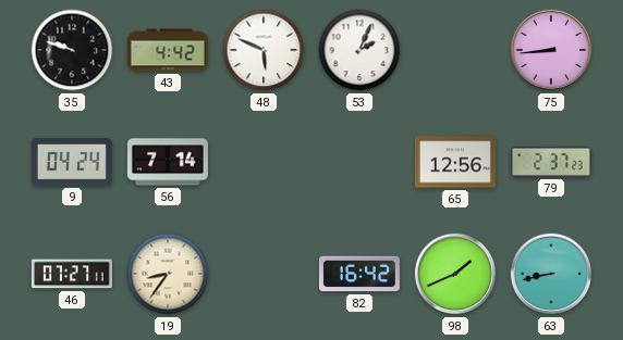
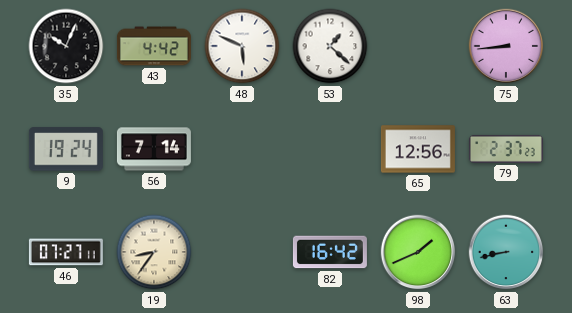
35: 9:48 -> 10:04
53: 2:04 -> 1:22
9: 04:24 -> 19:24
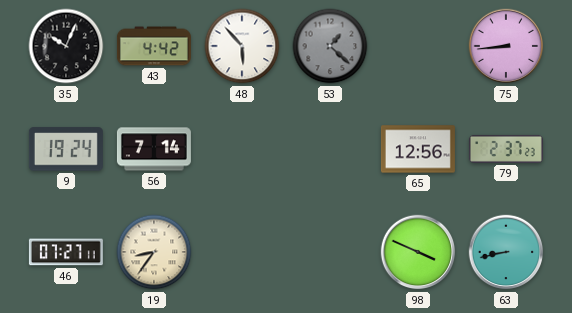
48: 5:49 -> 5:53
53 dial: white -> grey
82: 16:42 -> none
98: 1:41 -> 3:49
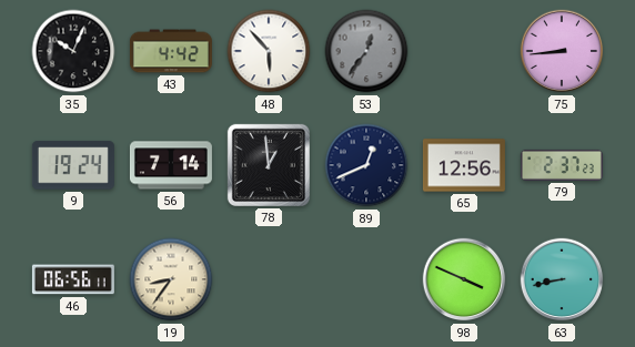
53: 1:22 -> 12:36
78: none -> 12:59
89: none -> 12:41
46: 07:27 -> 06:56
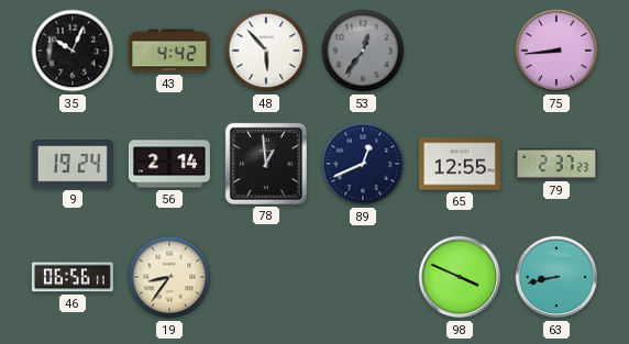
56: 7:14 -> 2:14
65: 12:56 -> 12:55
